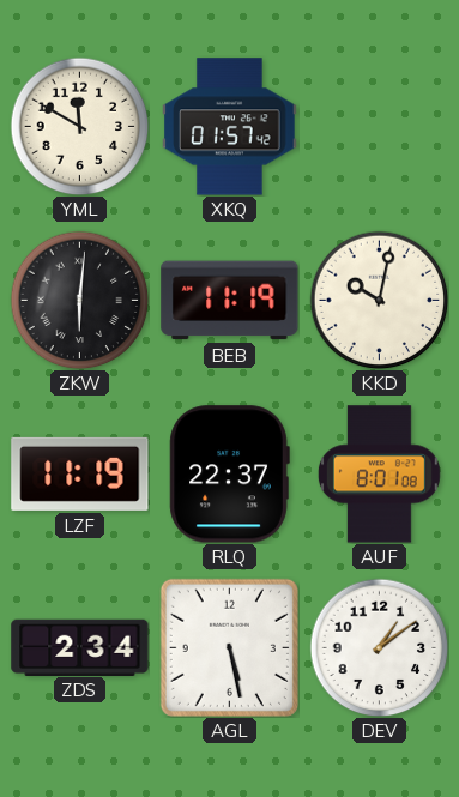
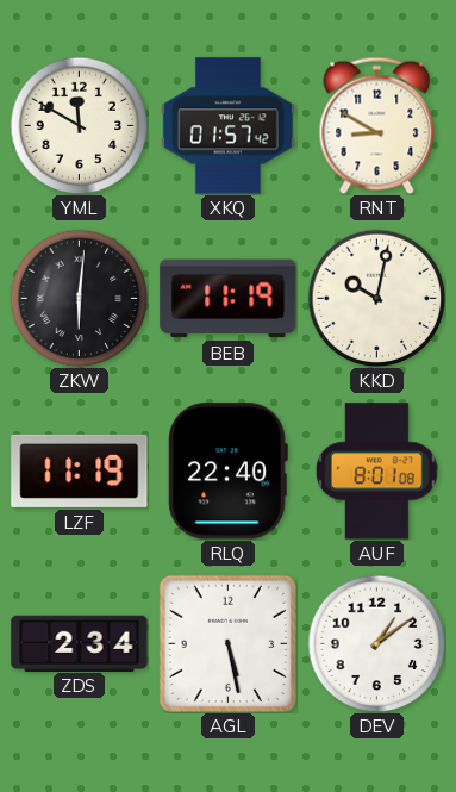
RNT: none -> 8:50
RLQ: 22:37 -> 22:40
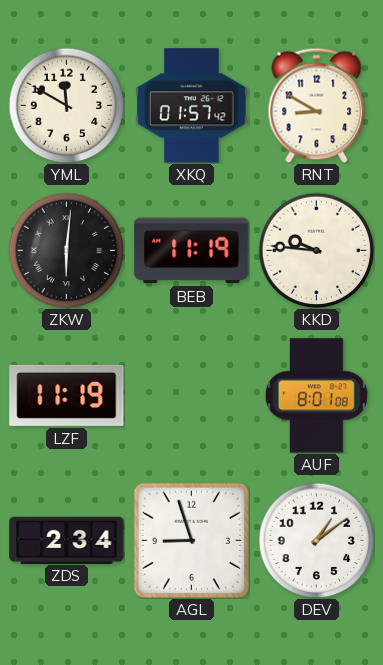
KKD: 10:02 -> 9:46
RLQ: 22:40 -> none
AGL: 5:28 -> 8:57
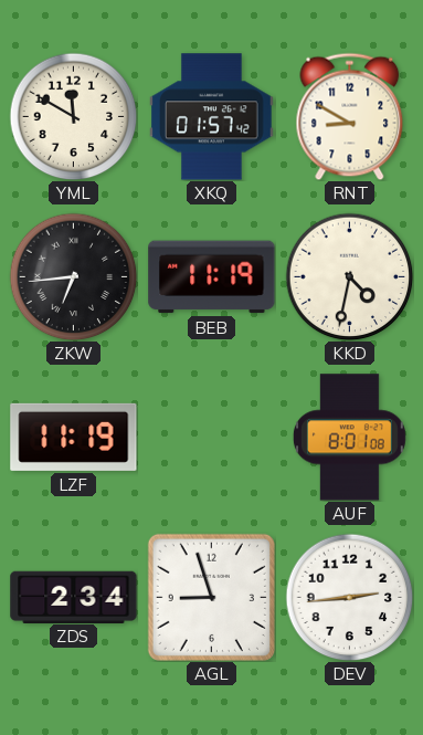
ZKW: 6:01 -> 6:44
KKD: 9:46 -> 4:32
DEV: 1:09 -> 2:44
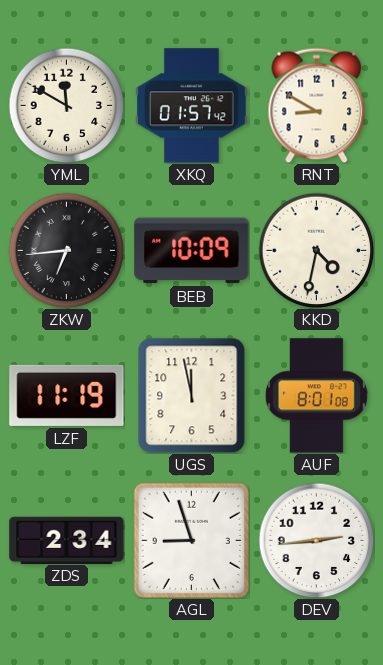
BEB: 11:19 -> 10:09
UGS: none -> 11:58
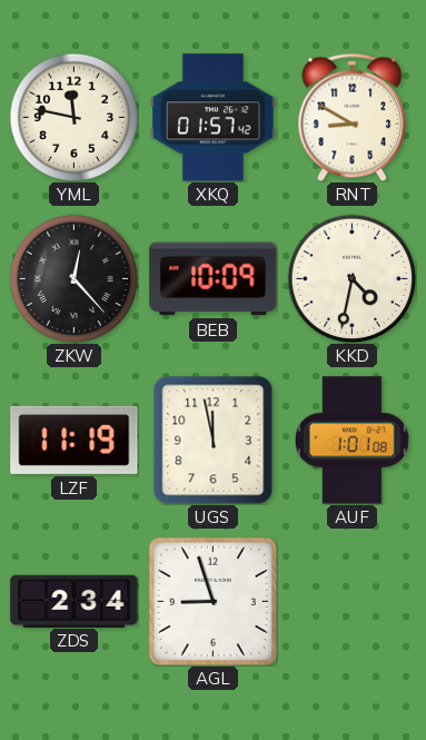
YML: 11:50 -> 11:47
ZKW: 6:44 -> 12:23
AUF: 8:01 -> 1:01
DEV: 2:44 -> none
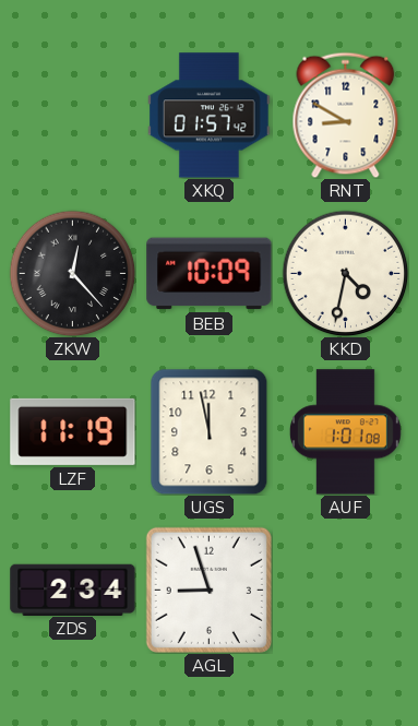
YML: 11:47 -> none
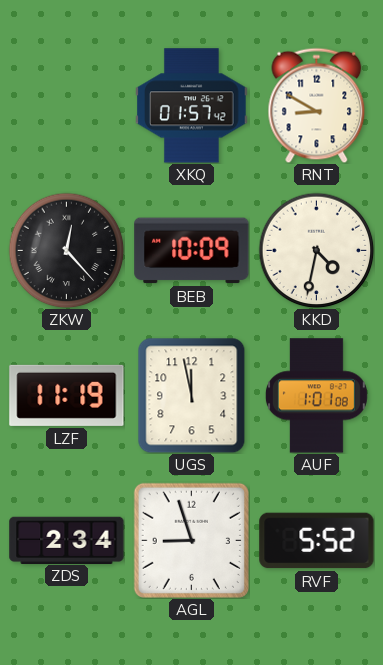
RVF: none -> 5:52
